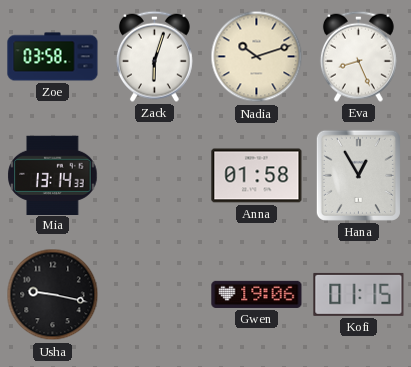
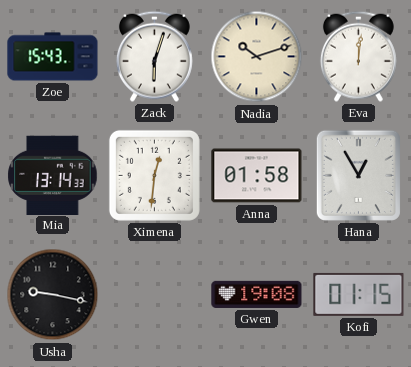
Zoe: 03:58 -> 15:43
Eva: 8:26 -> 12:01
Ximena: none -> 12:31
Gwen: 19:06 -> 19:08
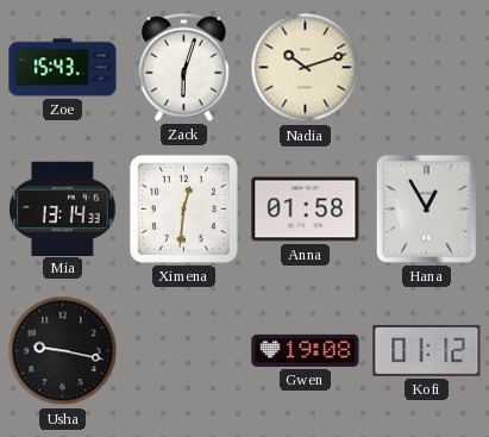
Eva: 12:01 -> none
Kofi: 01:15 -> 01:12
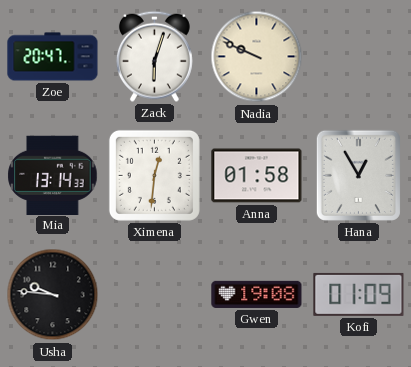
Zoe: 15:43 -> 20:47
Nadia: 10:12 -> 9:49
Usha: 9:17 -> 9:46
Kofi: 01:12 -> 01:09
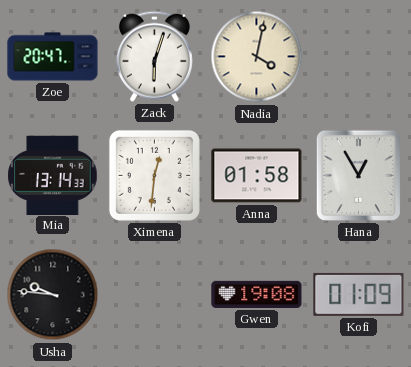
Nadia: 9:49 -> 4:02
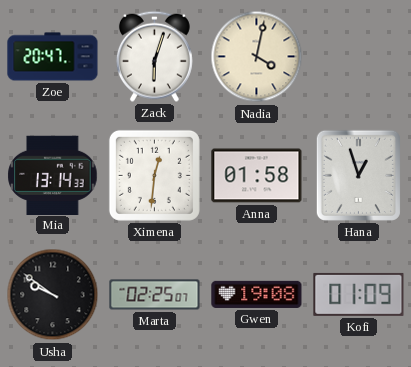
Hana: 12:55 -> 12:57
Usha: 9:46 -> 9:51
Marta: none -> 02:25
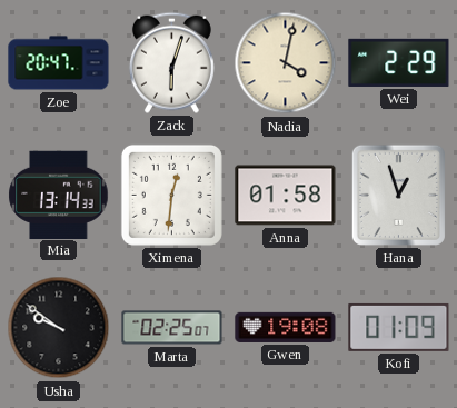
Wei: none -> 2:29
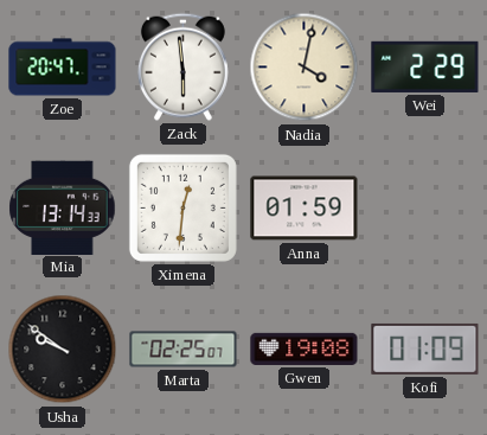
Zack: 6:03 -> 5:59
Anna: 01:58 -> 01:59
Hana: 12:57 -> none
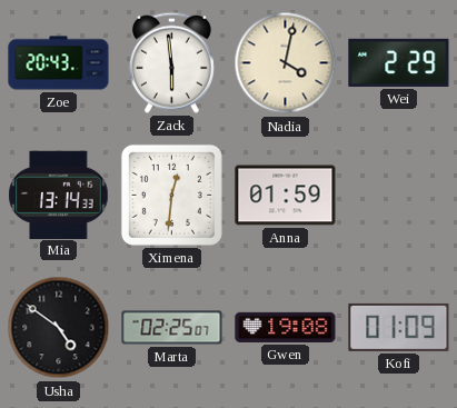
Zoe: 20:47 -> 20:43
Usha: 9:51 -> 4:51
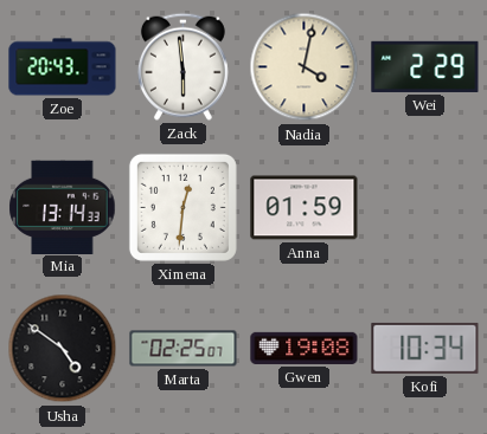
Kofi: 01:09 -> 10:34
